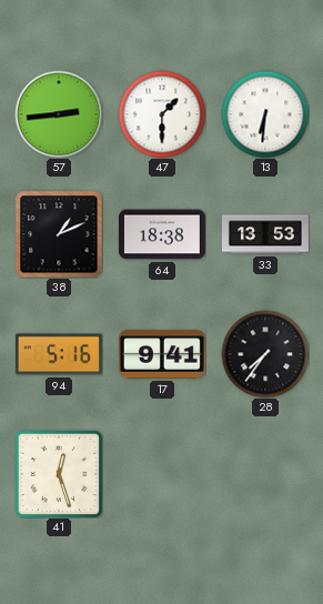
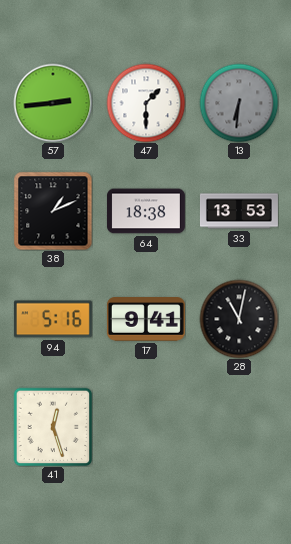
13 dial: white -> grey
28: 7:36 -> 11:02
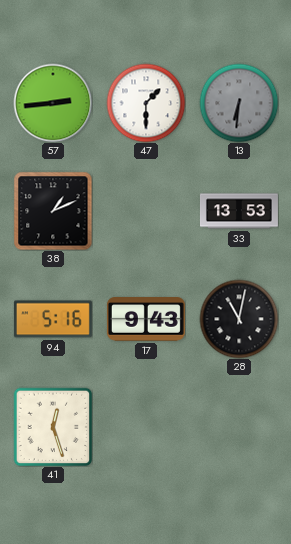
64: 18:38 -> none
17: 9:41 -> 9:43
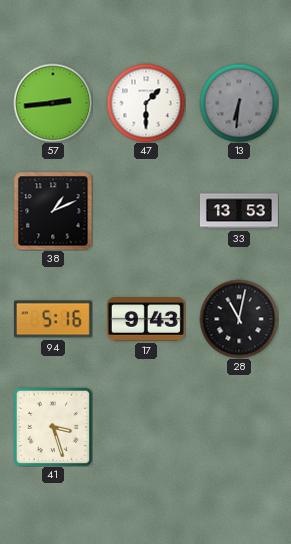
41: 12:27 -> 3:27
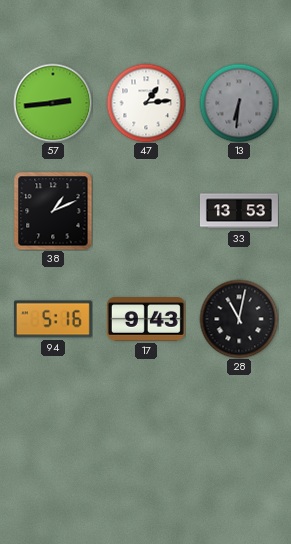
47: 1:30 -> 1:14
41: 3:27 -> none
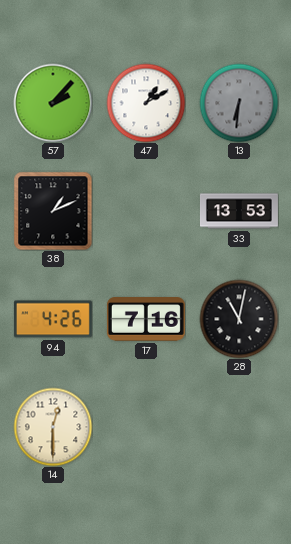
57: 2:44 -> 2:07
47: 1:14 -> 1:10
94: 5:16 -> 4:26
17: 9:43 -> 7:16
14: none -> 12:30
